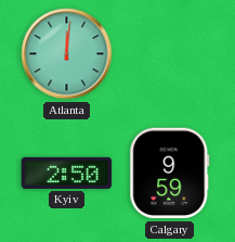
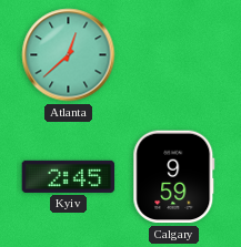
Atlanta: 12:01 -> 12:38
Kyiv: 2:50 -> 2:45
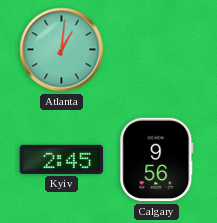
Atlanta: 12:38 -> 1:01
Calgary: 9:59 -> 9:56
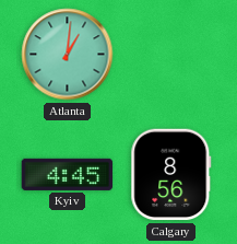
Kyiv: 2:45 -> 4:45
Calgary: 9:56 -> 8:56
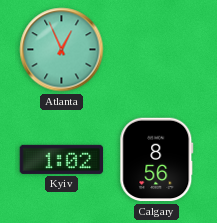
Atlanta: 1:01 -> 12:56
Kyiv: 4:45 -> 1:02
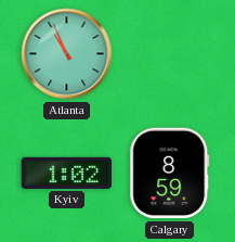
Atlanta: 12:56 -> 10:56
Calgary: 8:56 -> 8:59
